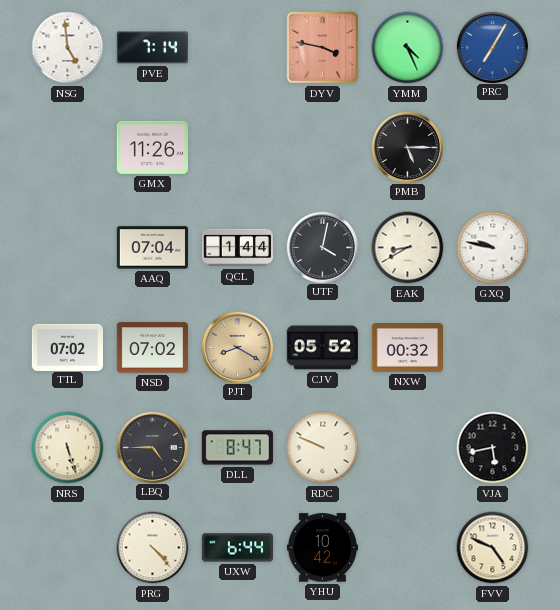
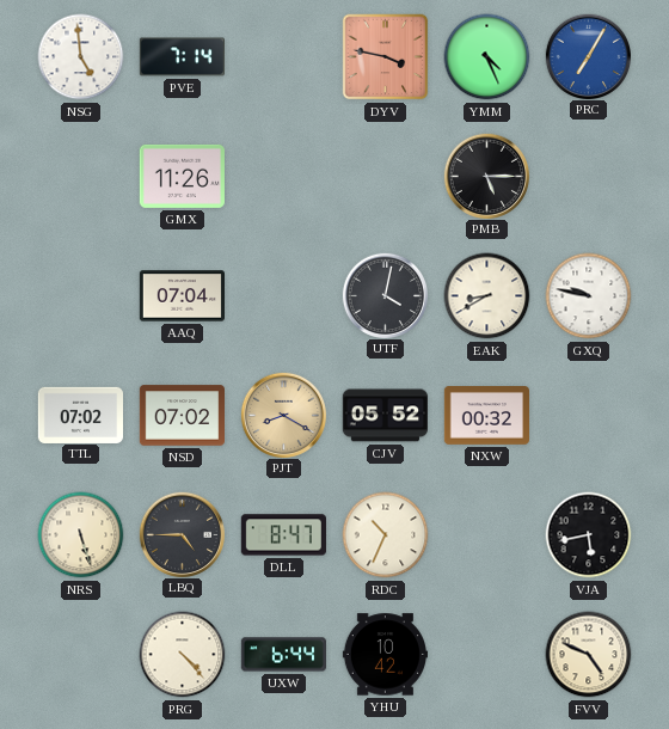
QCL: 1:44 -> none
RDC: 9:49 -> 10:34
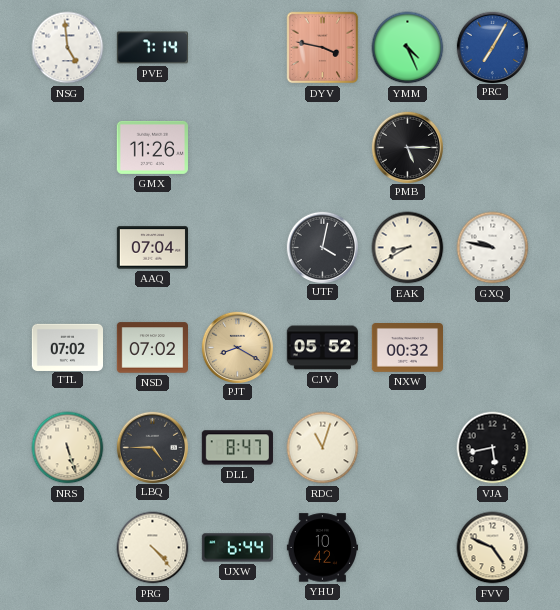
RDC: 10:34 -> 11:03
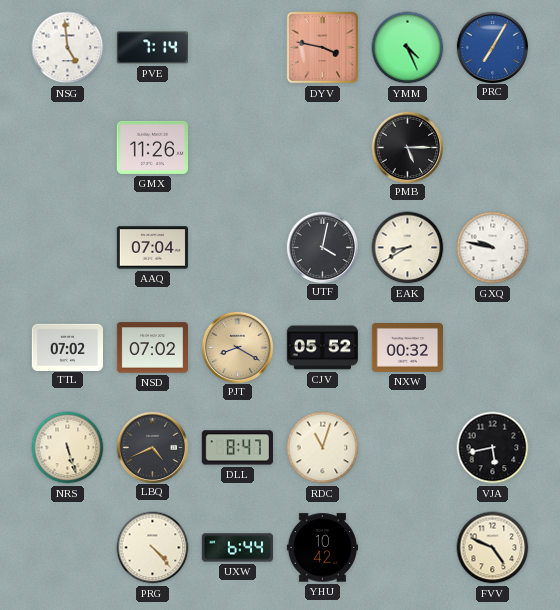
LBQ: 4:45 -> 4:41
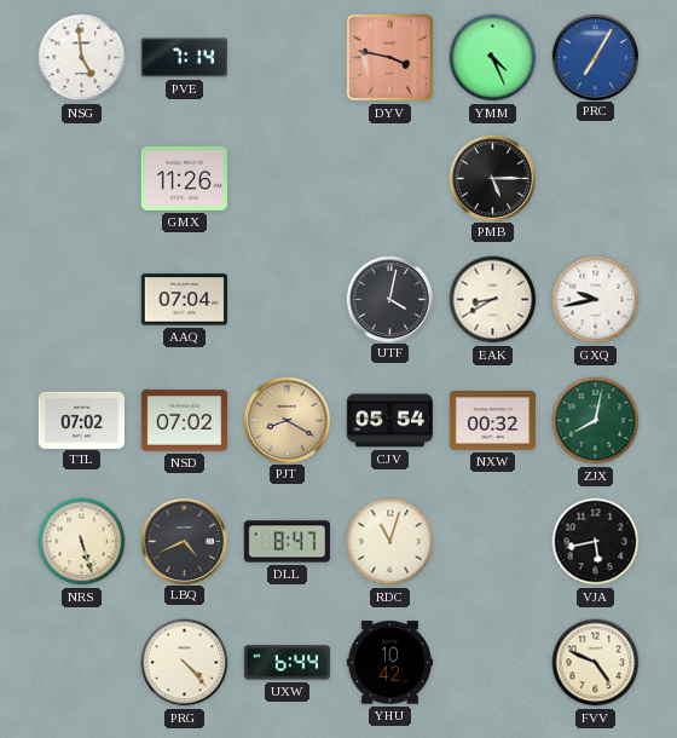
GXQ: 9:47 -> 9:43
CJV: 05:52 -> 05:54
ZJX: none -> 8:02
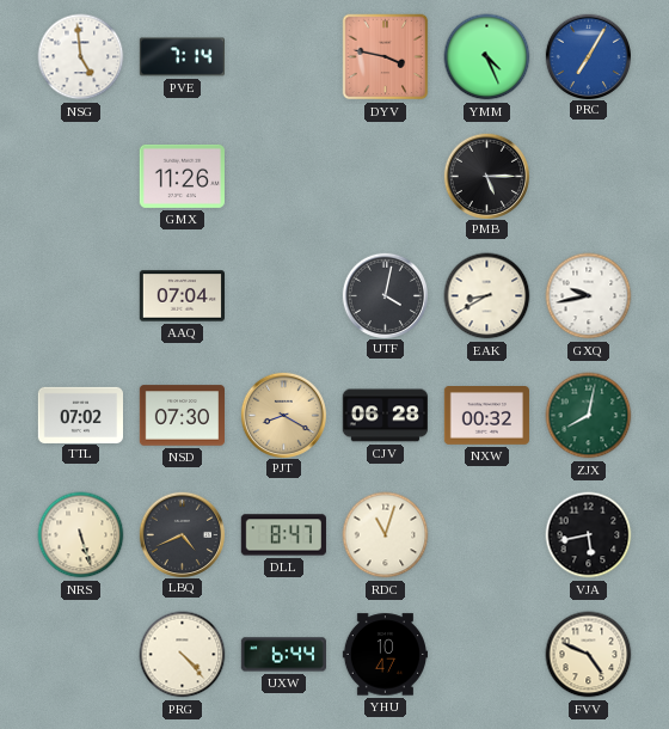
NSD: 07:02 -> 07:30
CJV: 05:54 -> 06:28
YHU: 10:42 -> 10:47
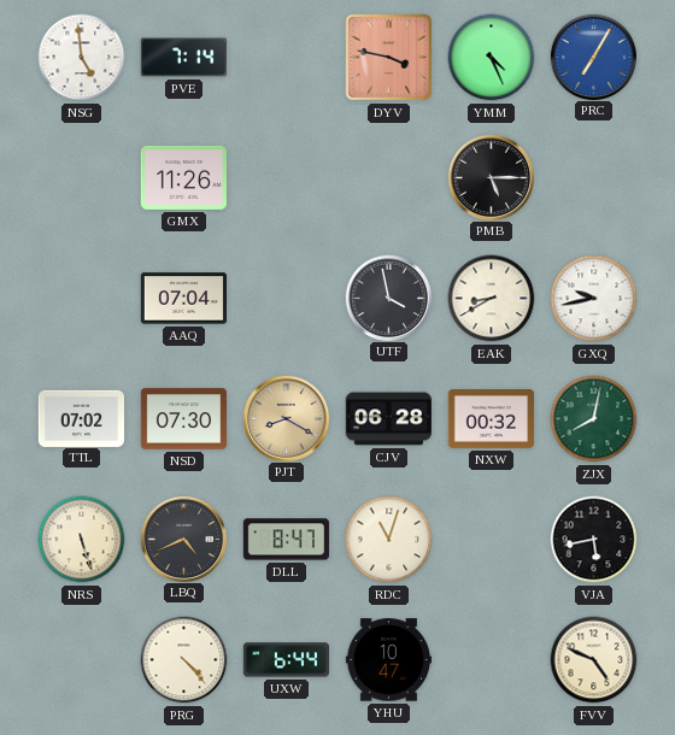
UTF: 4:02 -> 3:58
